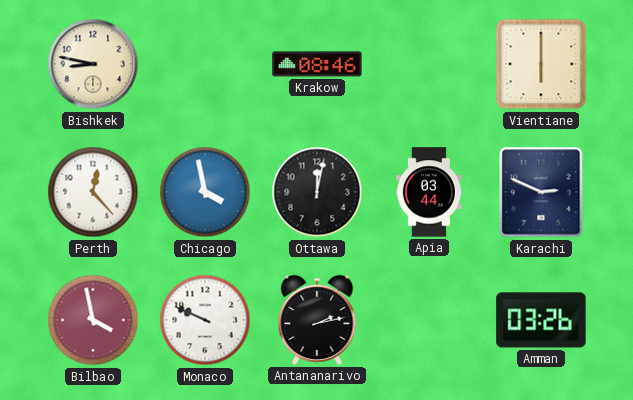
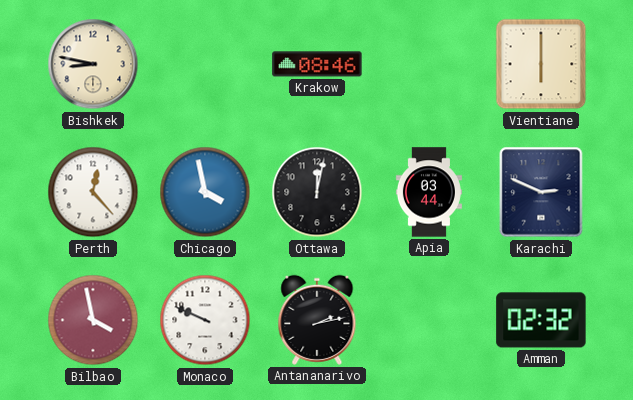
Amman: 03:26 -> 02:32
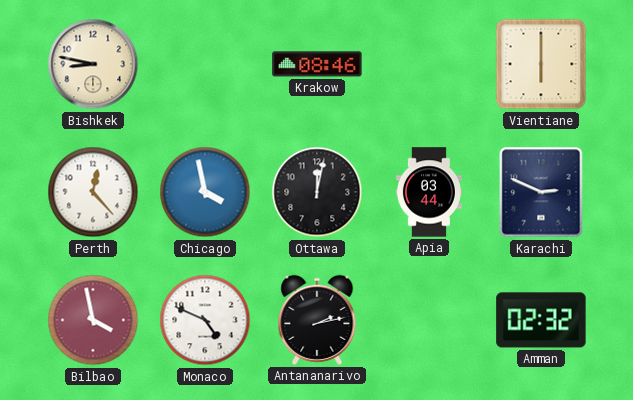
Monaco: 9:49 -> 4:49
